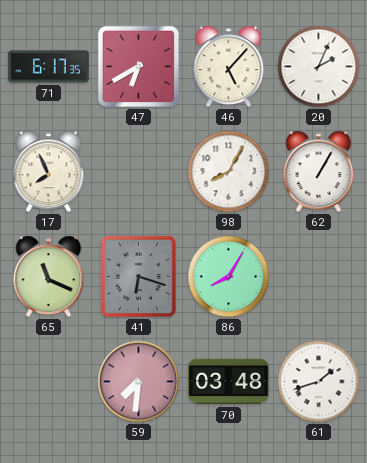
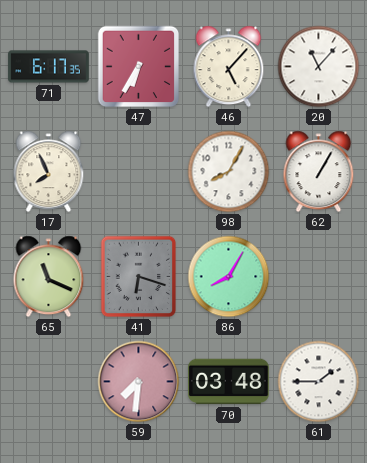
47: 6:40 -> 6:35
20: 2:04 -> 11:07
61: 1:42 -> 1:45
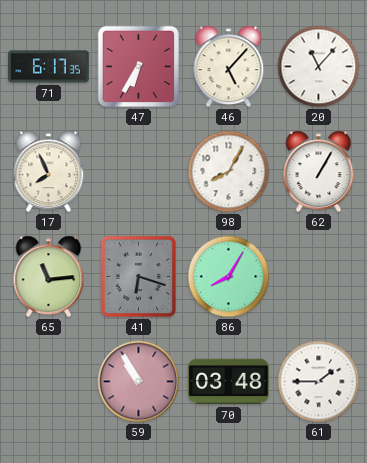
65: 11:19 -> 11:14
59: 7:31 -> 10:55
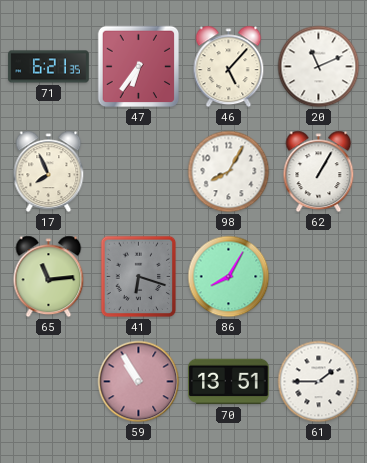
71: 6:17 -> 6:21
47: 6:35 -> 6:36
20: 11:07 -> 11:11
70: 03:48 -> 13:51
